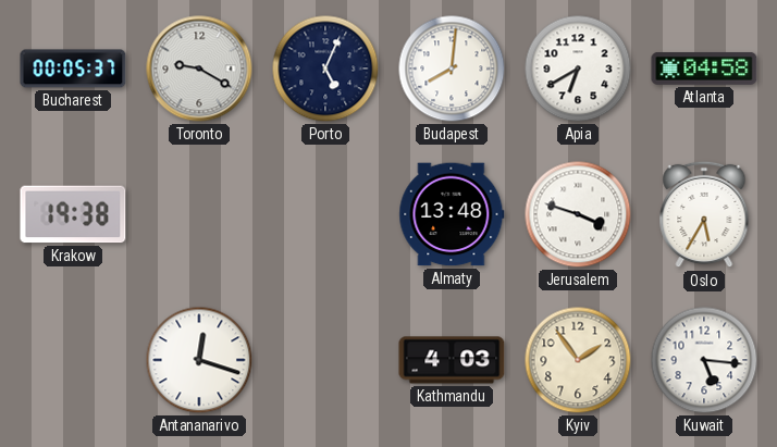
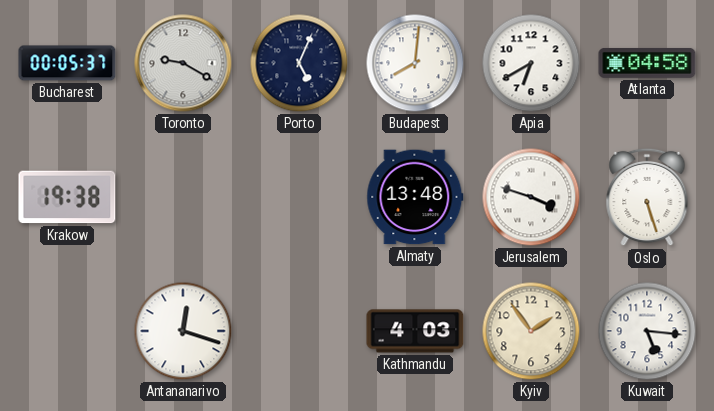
Oslo: 5:35 -> 5:27
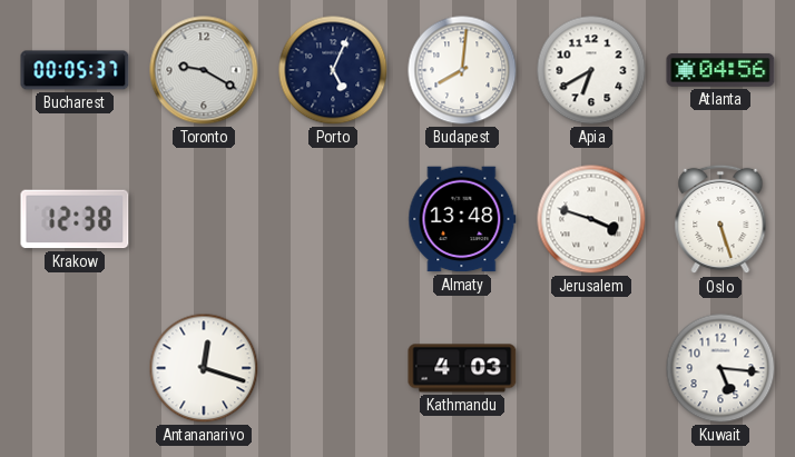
Atlanta: 04:58 -> 04:56
Krakow: 19:38 -> 12:38
Kyiv: 1:54 -> none
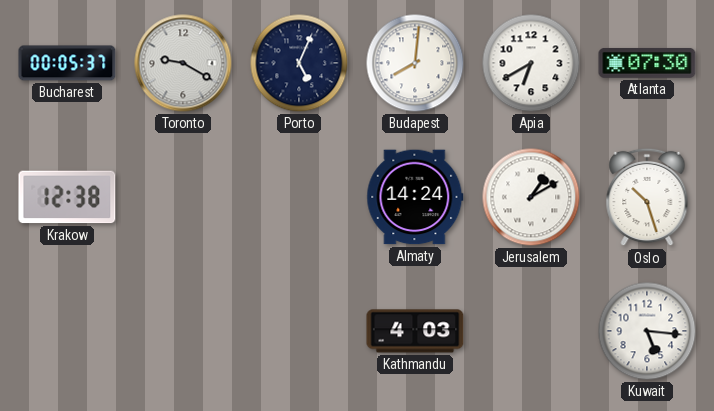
Atlanta: 04:56 -> 07:30
Almaty: 13:48 -> 14:24
Jerusalem: 3:48 -> 1:10
Oslo: 5:27 -> 10:27
Antananarivo: 12:18 -> none
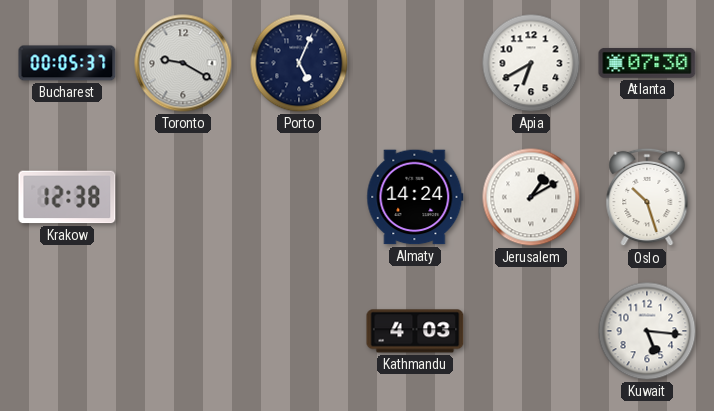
Budapest: 8:01 -> none
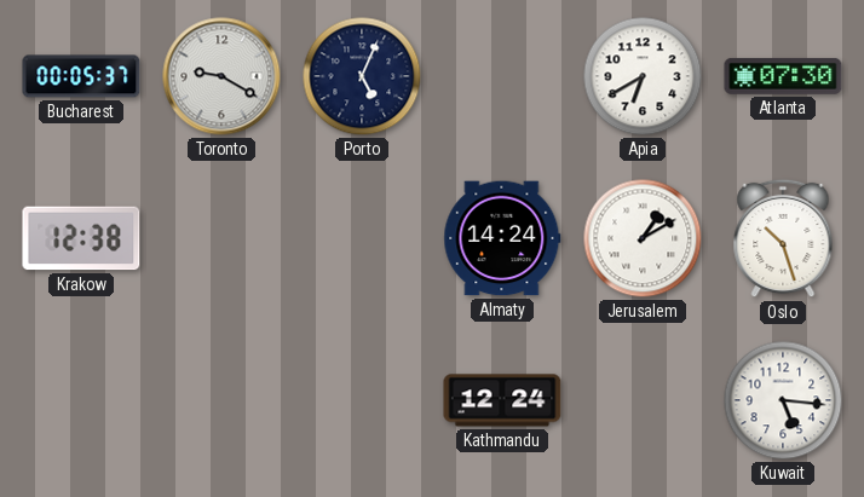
Kathmandu: 4:03 -> 12:24
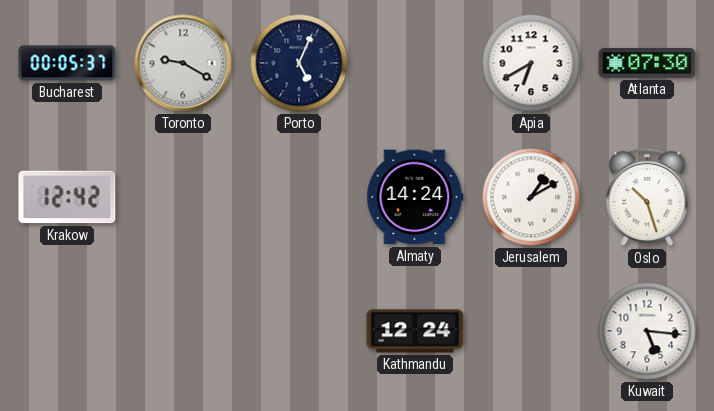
Krakow: 12:38 -> 12:42
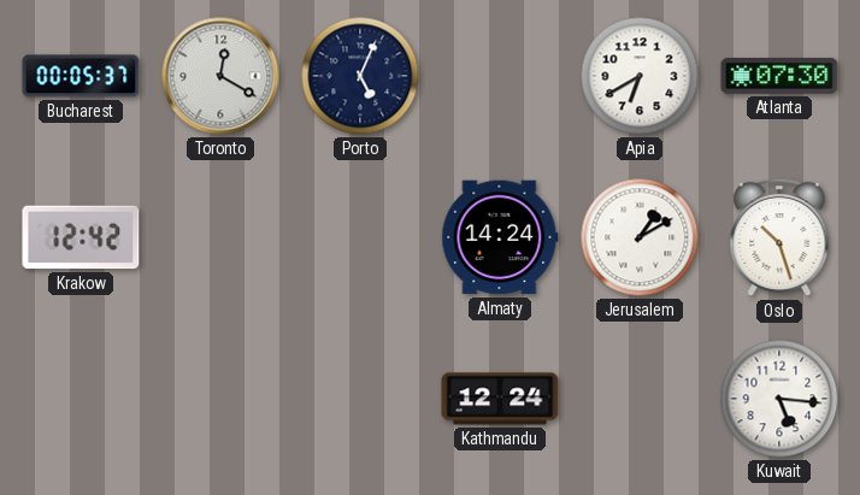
Toronto: 9:20 -> 12:20
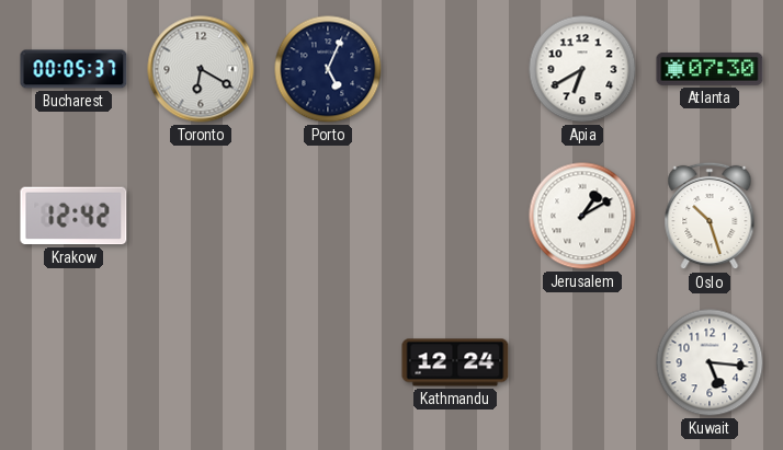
Toronto: 12:20 -> 6:20
Almaty: 14:24 -> none
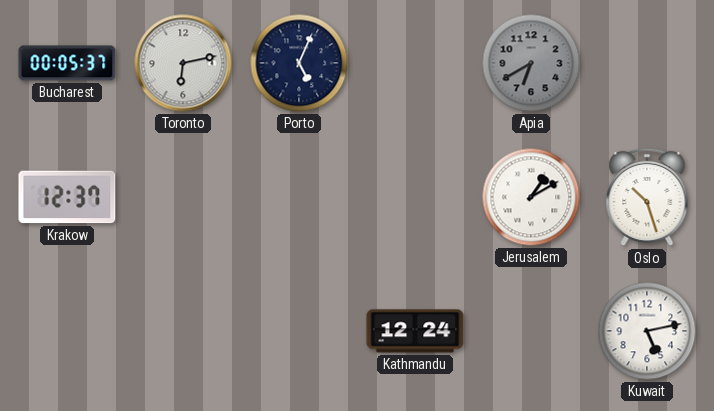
Toronto: 6:20 -> 6:13
Apia dial: white -> grey
Atlanta: 07:30 -> none
Krakow: 12:42 -> 12:37
Kuwait: 5:16 -> 5:13
